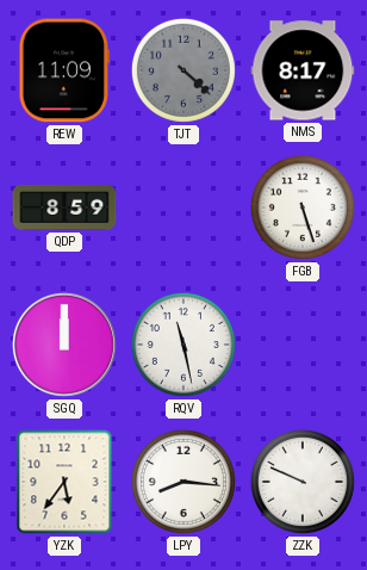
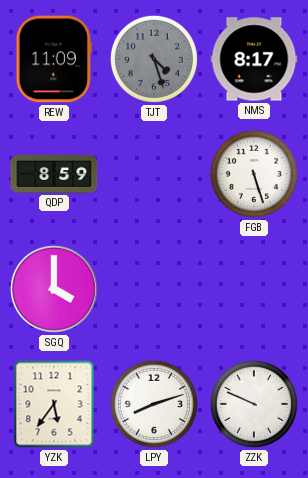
TJT: 4:22 -> 4:27
SGQ: 12:00 -> 4:00
RQV: 11:28 -> none
LPY: 8:16 -> 8:12
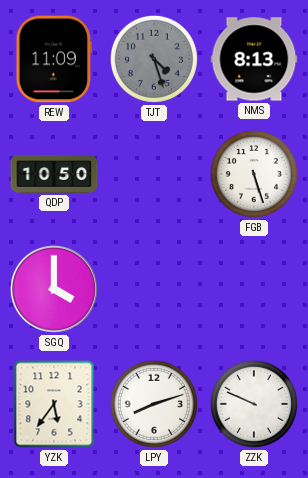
NMS: 8:17 -> 8:13
QDP: 8:59 -> 10:50
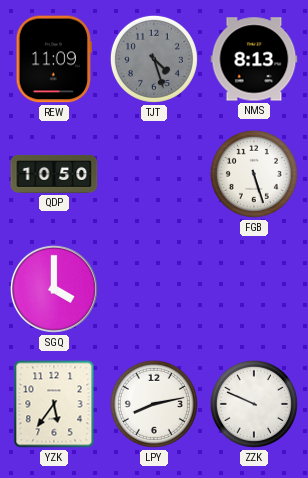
LPY: 8:12 -> 8:13
